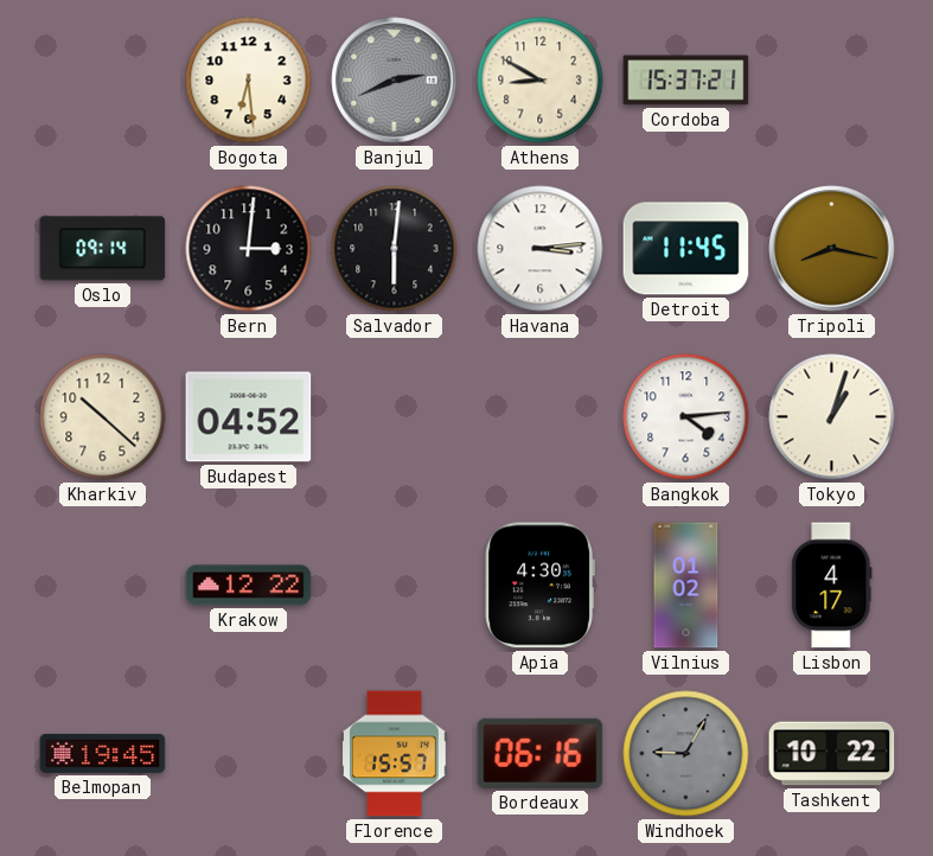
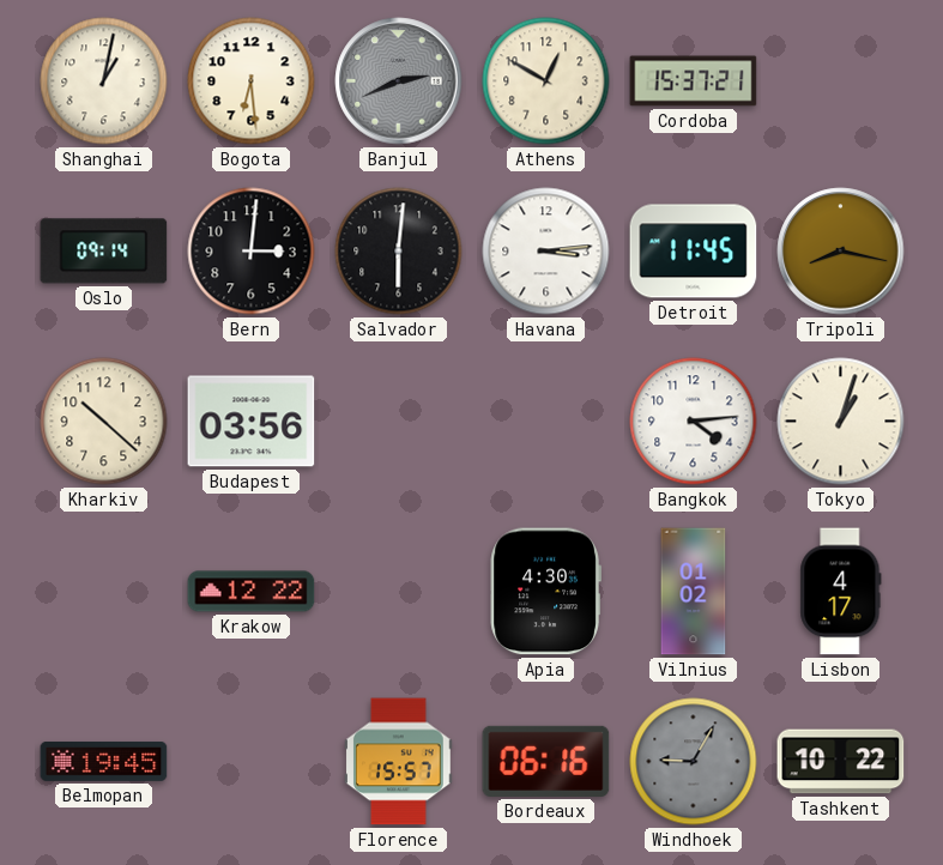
Shanghai: none -> 1:02
Athens: 8:50 -> 12:50
Budapest: 04:52 -> 03:56
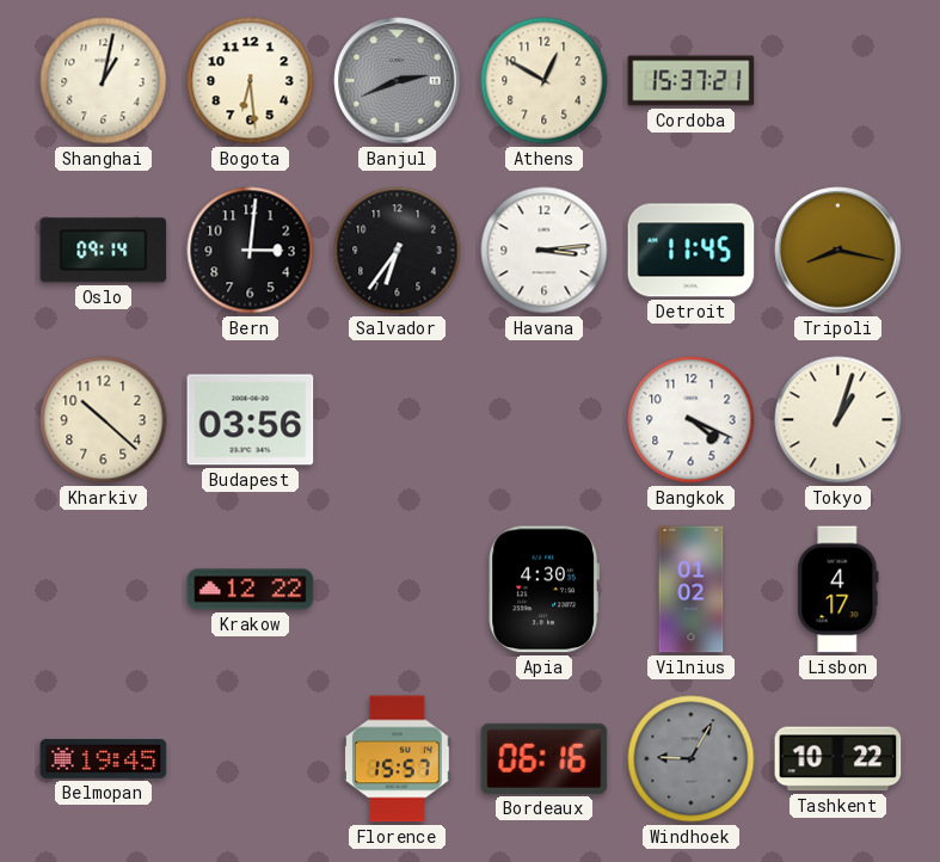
Salvador: 6:01 -> 6:36
Bangkok: 4:14 -> 4:19
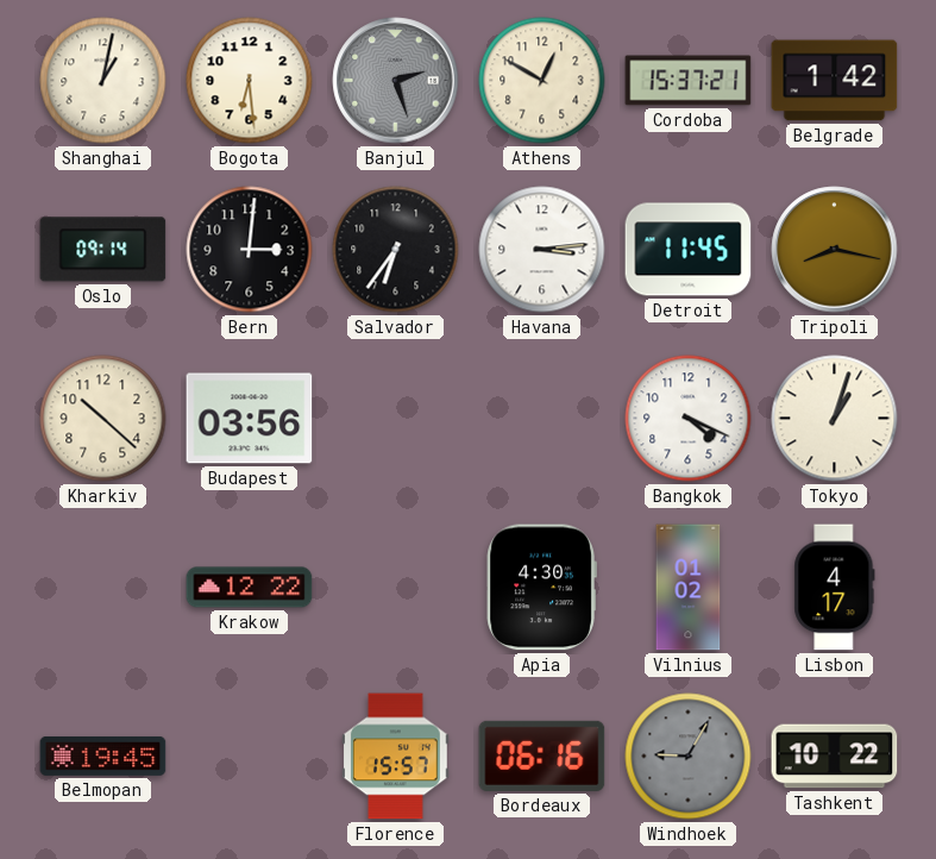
Banjul: 2:41 -> 2:27
Belgrade: none -> 1:42
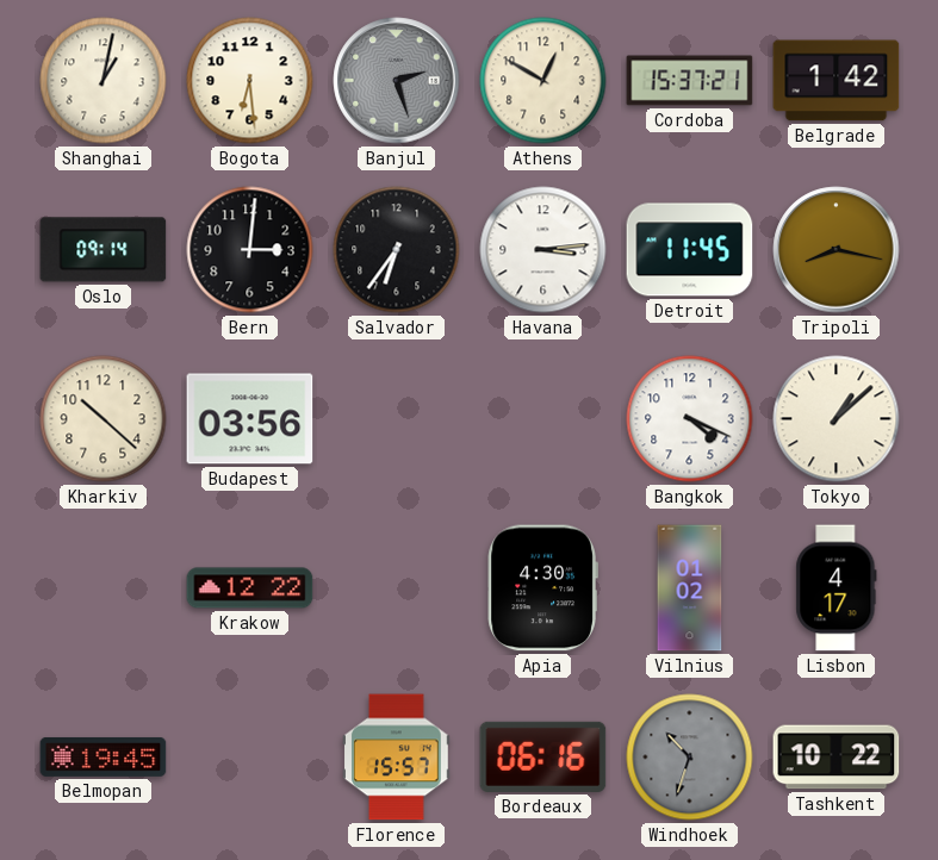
Tokyo: 1:03 -> 1:08
Windhoek: 9:05 -> 10:33
